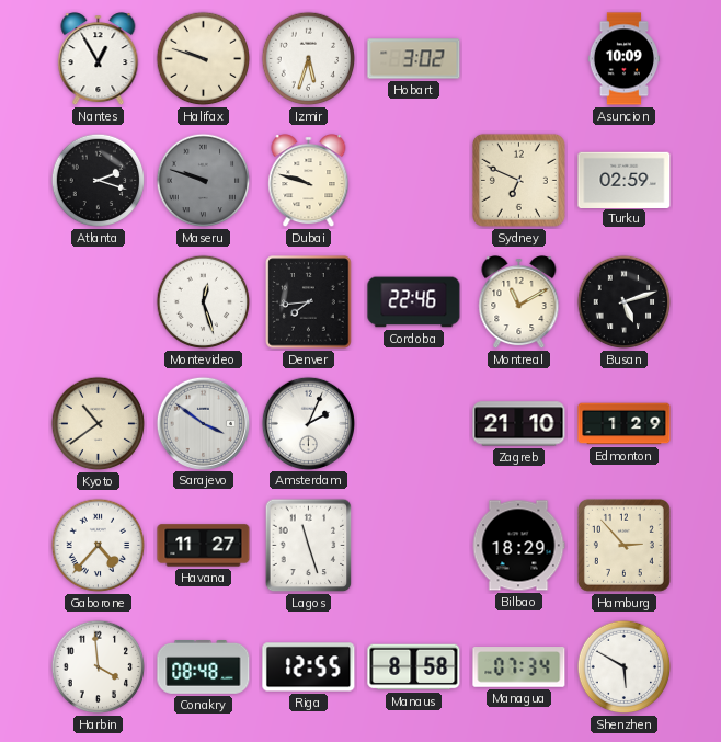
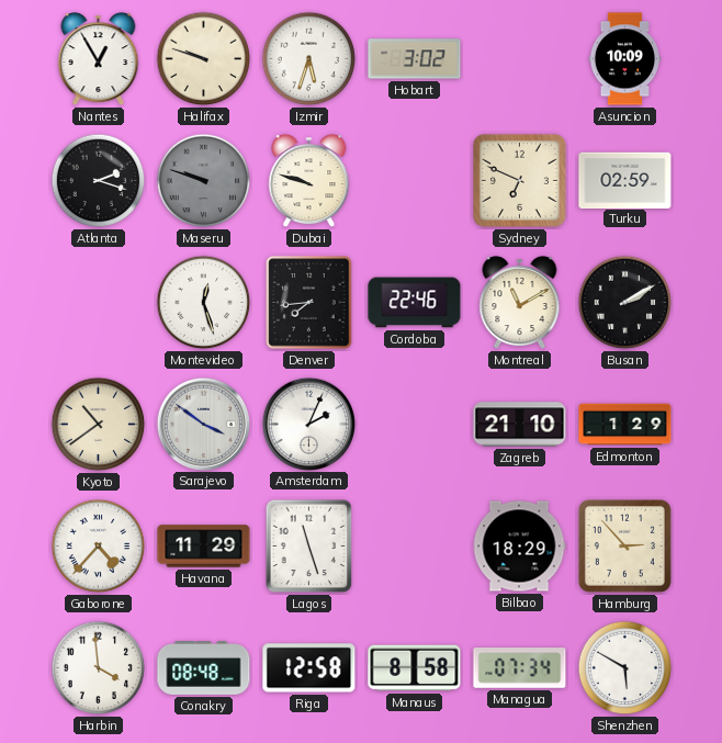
Busan: 5:12 -> 2:10
Havana: 11:27 -> 11:29
Riga: 12:55 -> 12:58
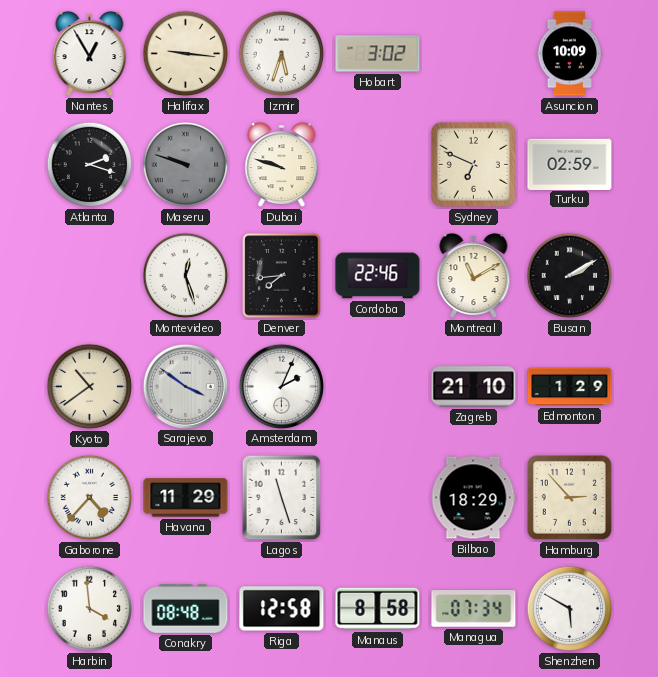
Halifax: 9:48 -> 9:16
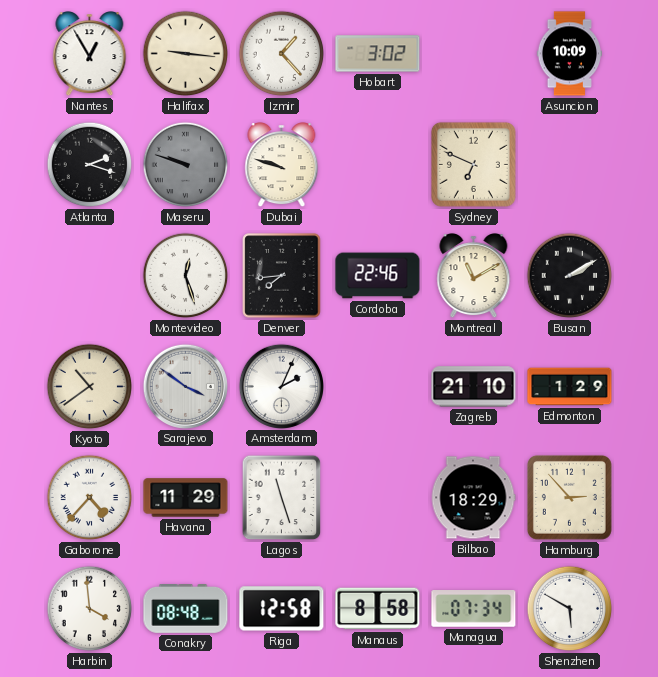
Izmir: 5:33 -> 1:23
Turku: 02:59 -> none
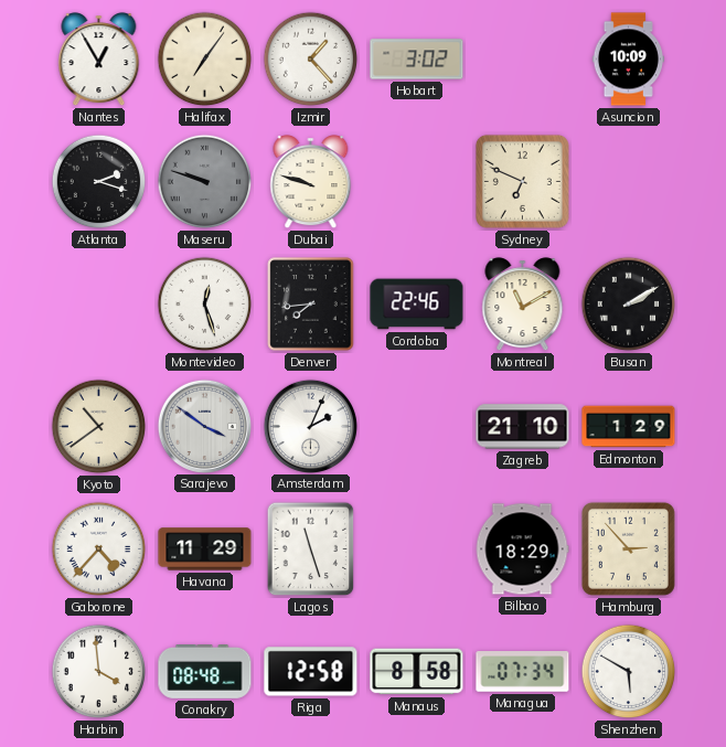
Halifax: 9:16 -> 7:06
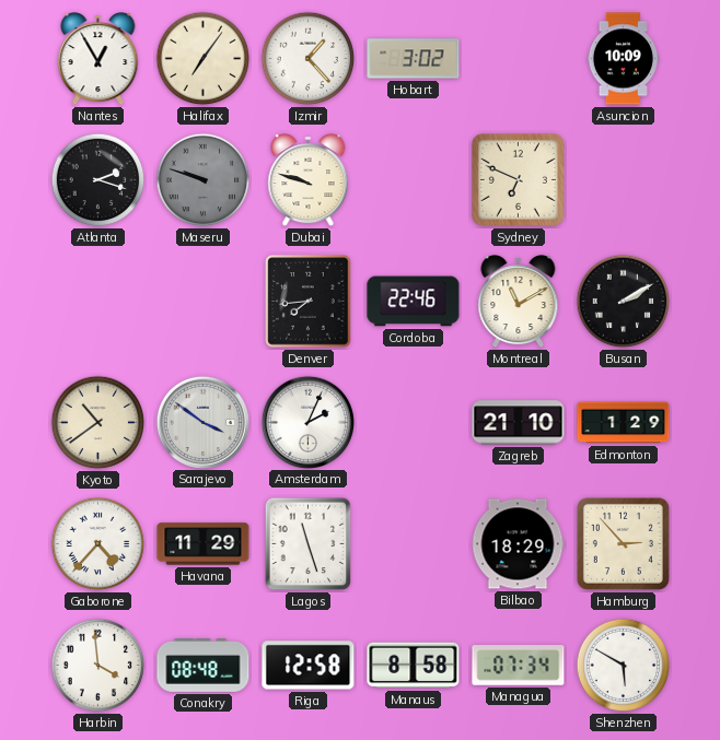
Montevideo: 12:27 -> none
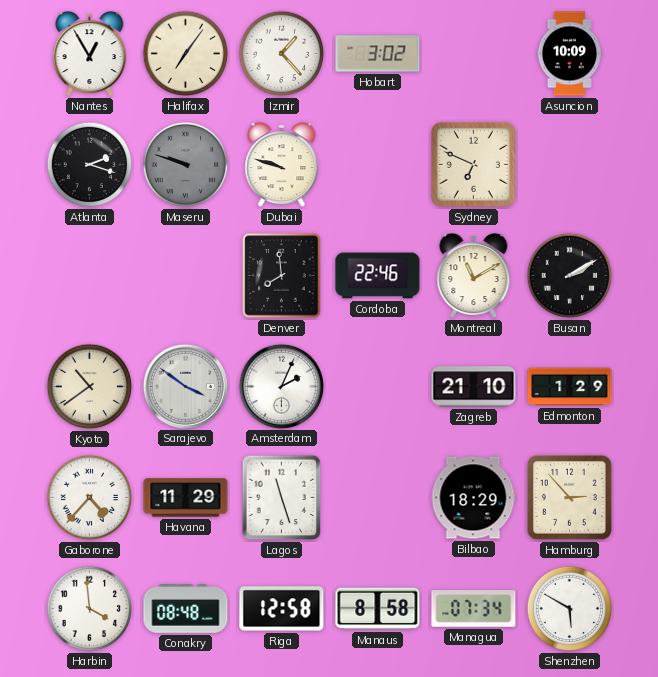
Denver: 7:44 -> 7:59
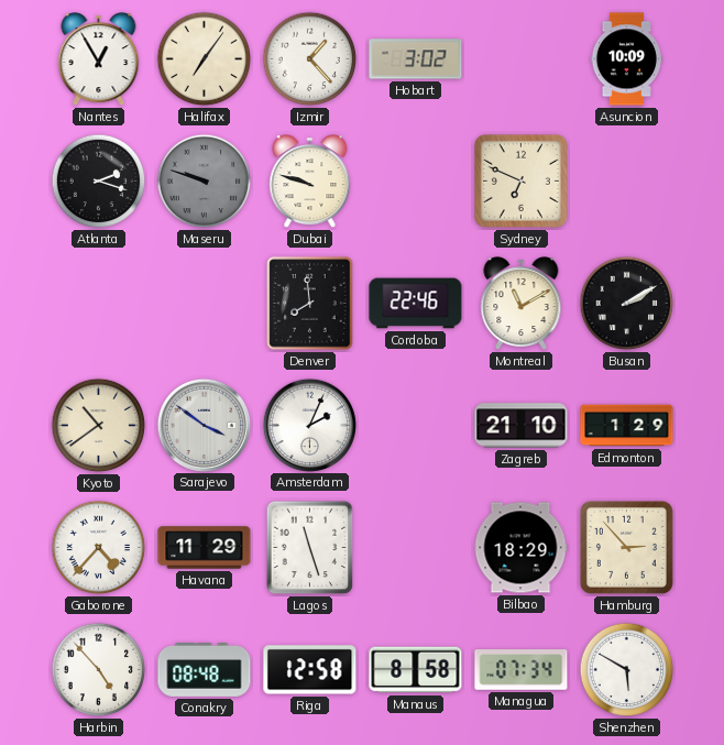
Harbin: 3:59 -> 4:53
